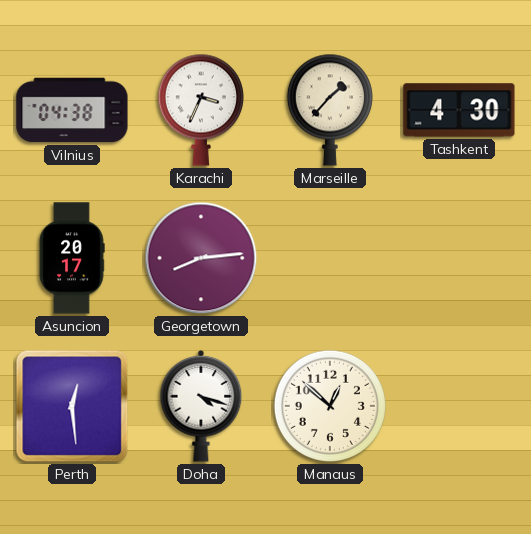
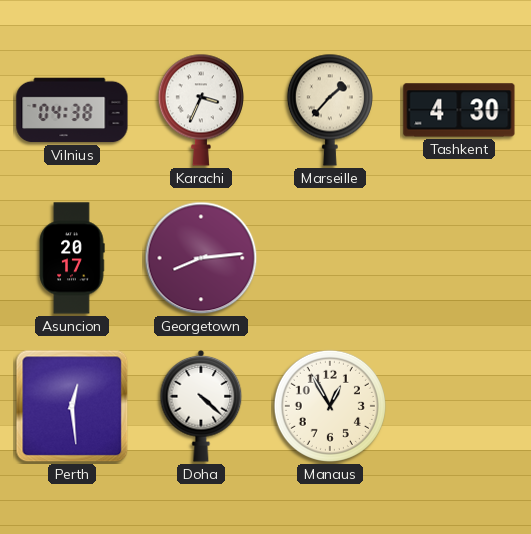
Doha: 4:18 -> 4:22
Manaus: 12:52 -> 12:55
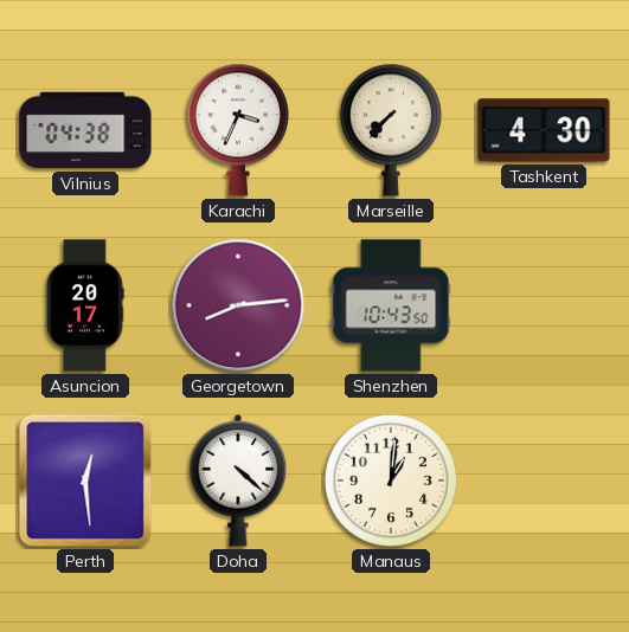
Marseille: 1:37 -> 7:37
Shenzhen: none -> 10:43
Manaus: 12:55 -> 1:01
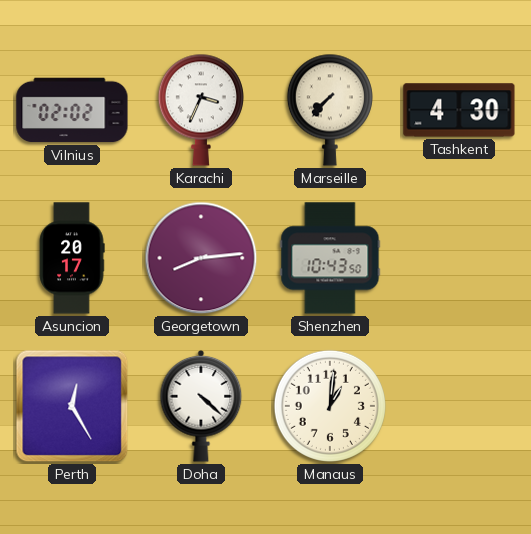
Vilnius: 04:38 -> 02:02
Perth: 12:29 -> 12:25
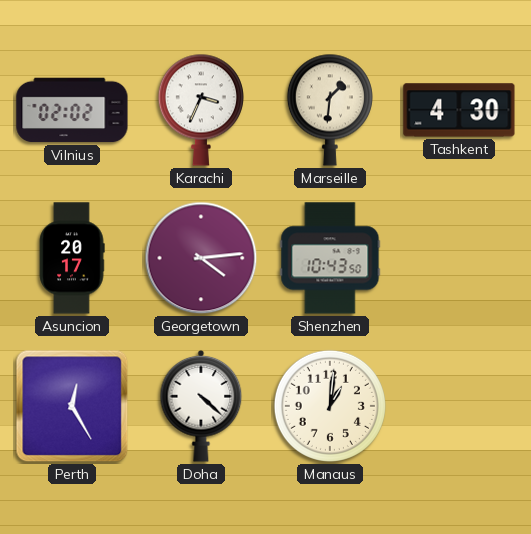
Marseille: 7:37 -> 1:31
Georgetown: 8:14 -> 4:14
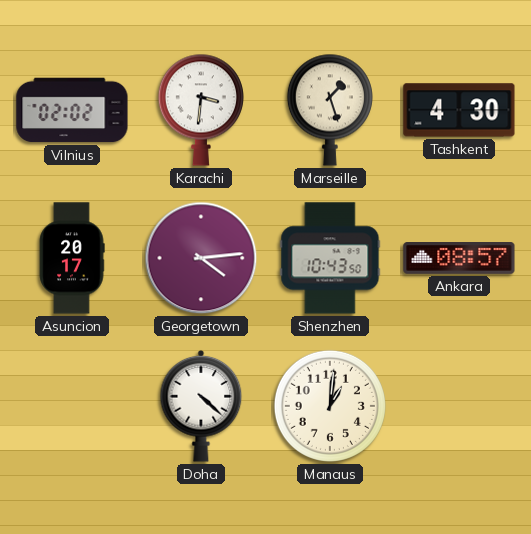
Karachi: 3:34 -> 3:31
Marseille: 1:31 -> 1:27
Ankara: none -> 08:57
Perth: 12:25 -> none
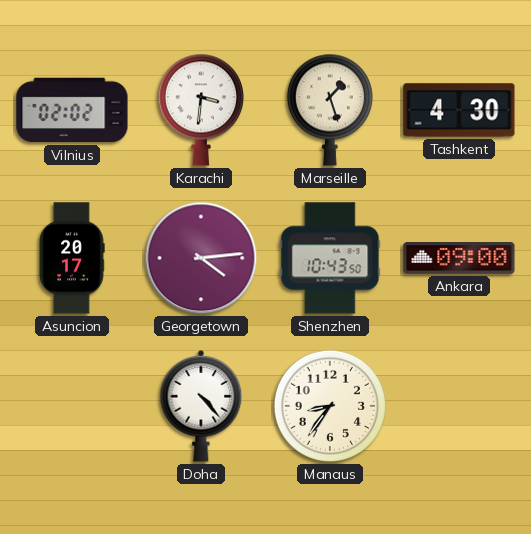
Ankara: 08:57 -> 09:00
Doha: 4:22 -> 4:23
Manaus: 1:01 -> 8:36
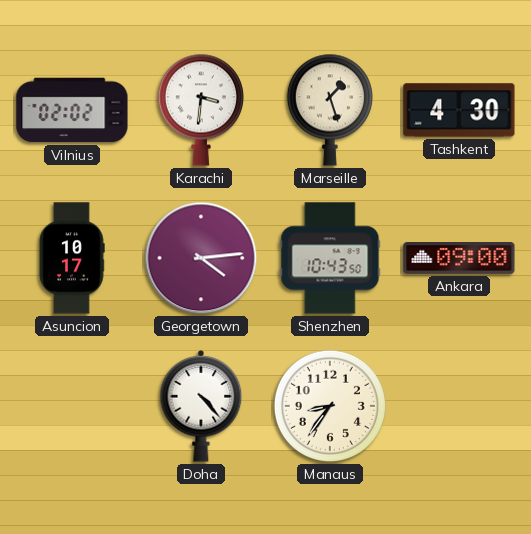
Asuncion: 20:17 -> 10:17
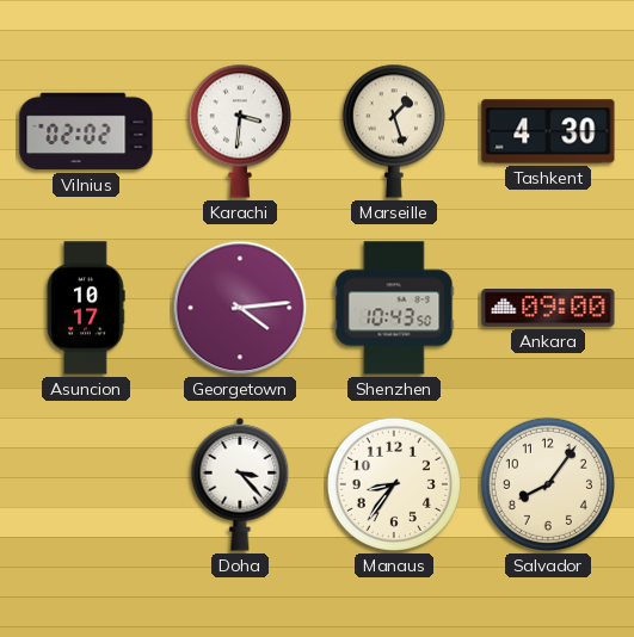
Doha: 4:23 -> 3:23
Salvador: none -> 8:06
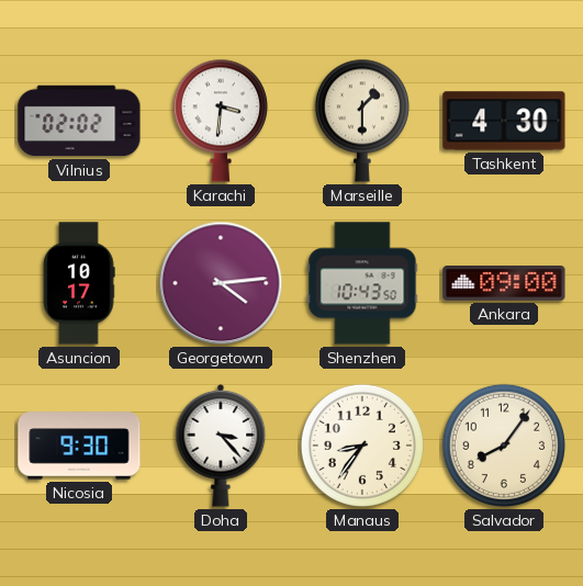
Marseille: 1:27 -> 1:30
Nicosia: none -> 9:30
